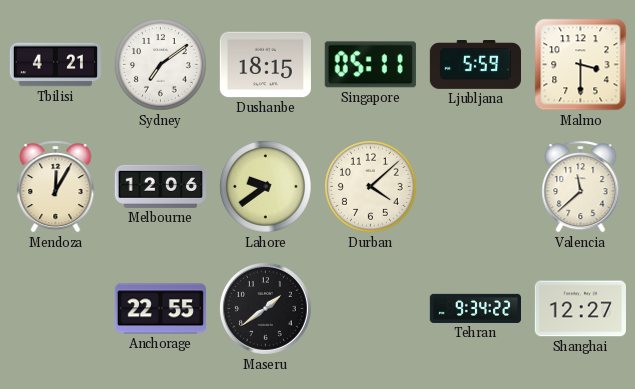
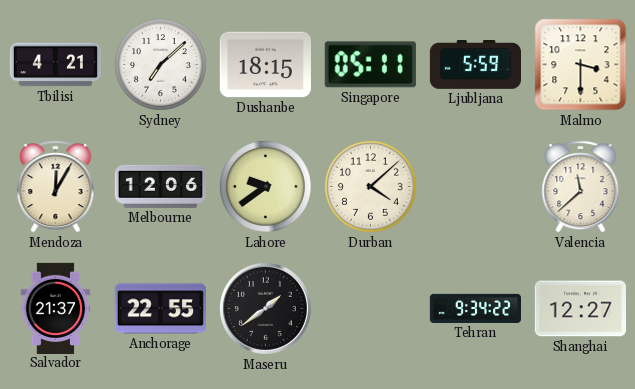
Sydney: 7:09 -> 7:08
Salvador: none -> 21:37
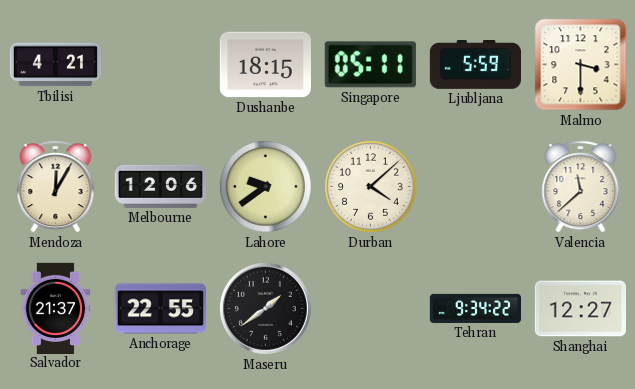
Sydney: 7:08 -> none
